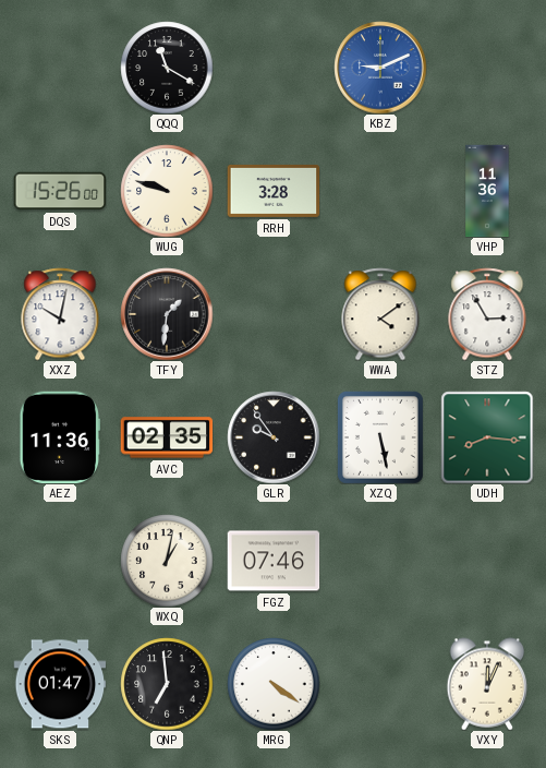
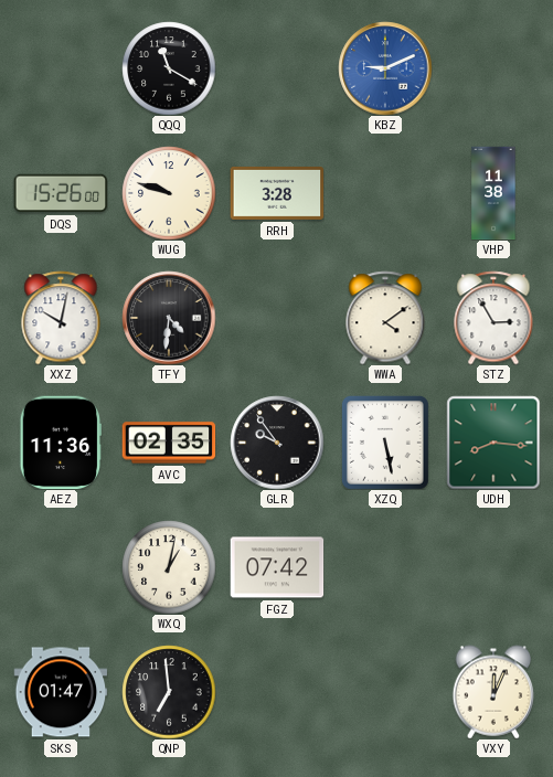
VHP: 11:36 -> 11:38
TFY: 1:31 -> 4:31
FGZ: 07:46 -> 07:42
MRG: 4:21 -> none
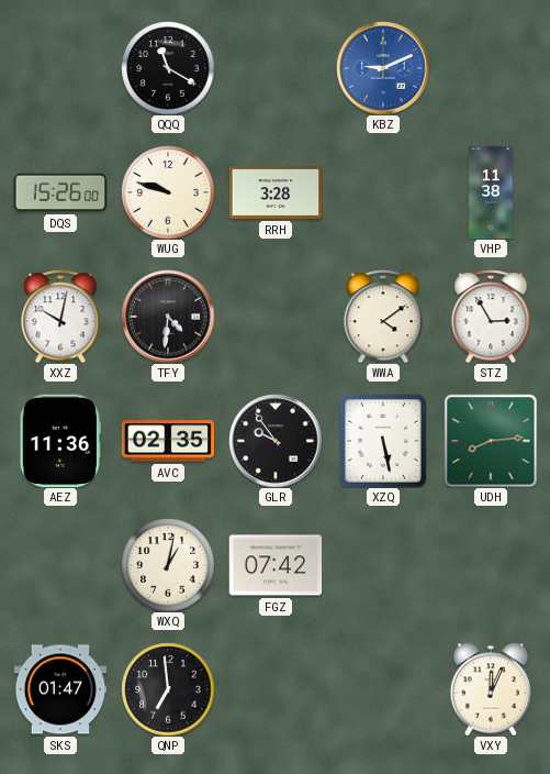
UDH: 8:16 -> 8:14
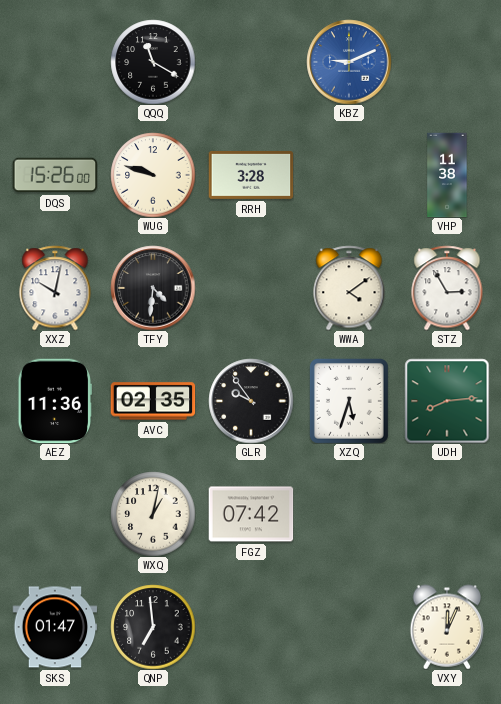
XZQ: 5:28 -> 5:33
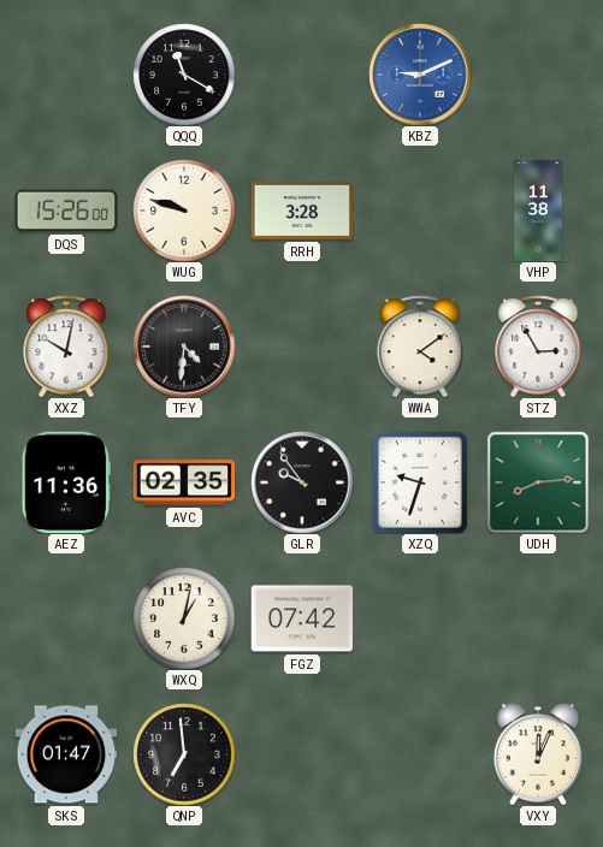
XZQ: 5:33 -> 9:33
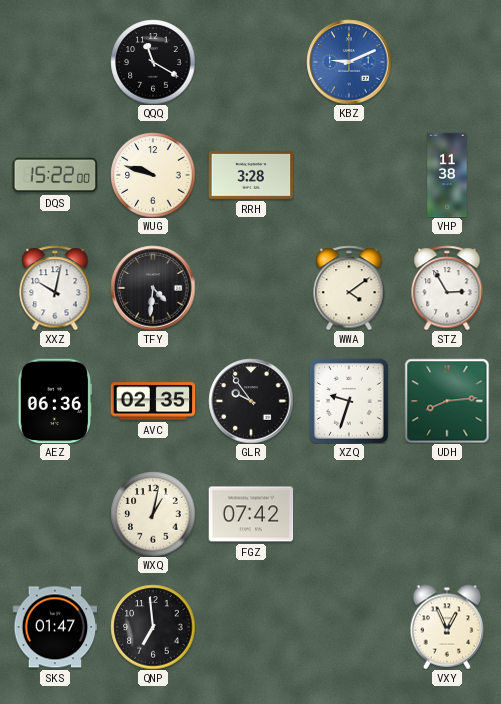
DQS: 15:26 -> 15:22
AEZ: 11:36 -> 06:36
VXY: 12:04 -> 12:56
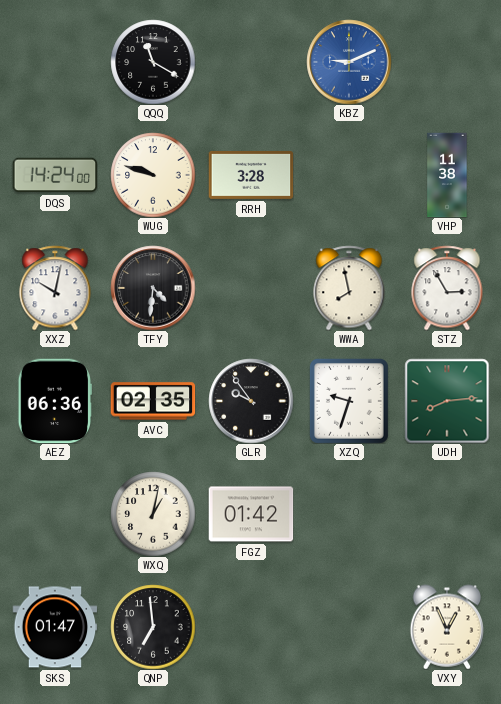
DQS: 15:22 -> 14:24
WWA: 4:09 -> 7:58
FGZ: 07:42 -> 01:42
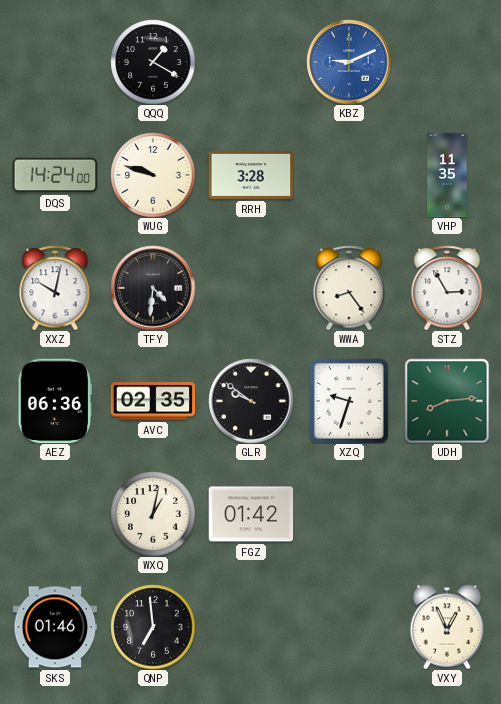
QQQ: 11:20 -> 1:20
VHP: 11:38 -> 11:35
WWA: 7:58 -> 8:24
GLR: 9:54 -> 9:51
SKS: 01:47 -> 01:46
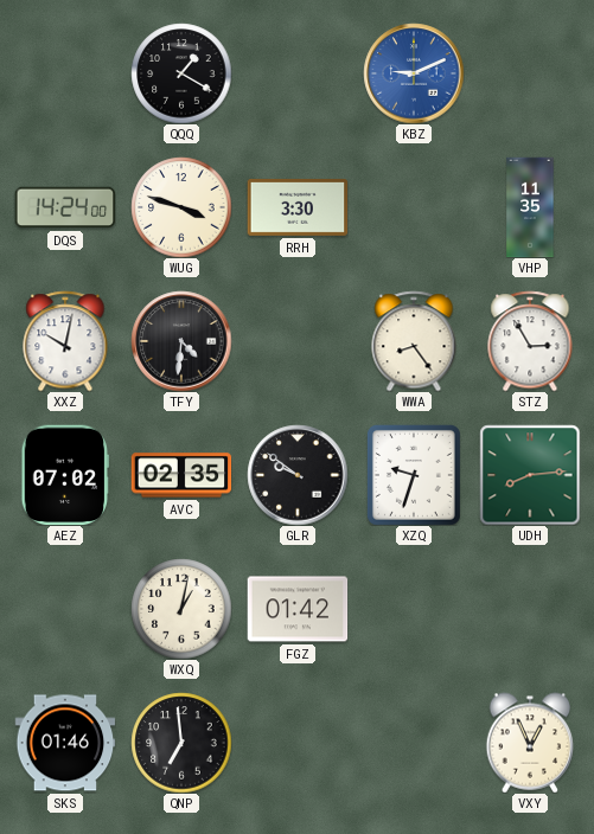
WUG: 9:48 -> 3:48
RRH: 3:28 -> 3:30
AEZ: 06:36 -> 07:02
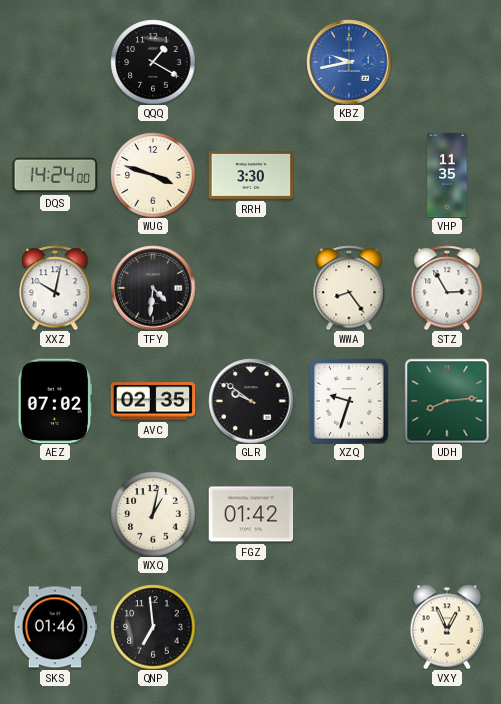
KBZ: 9:11 -> 9:43
